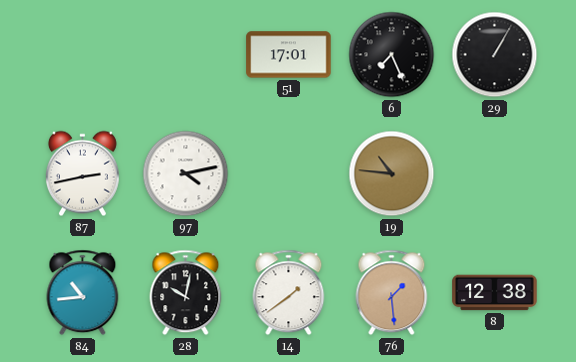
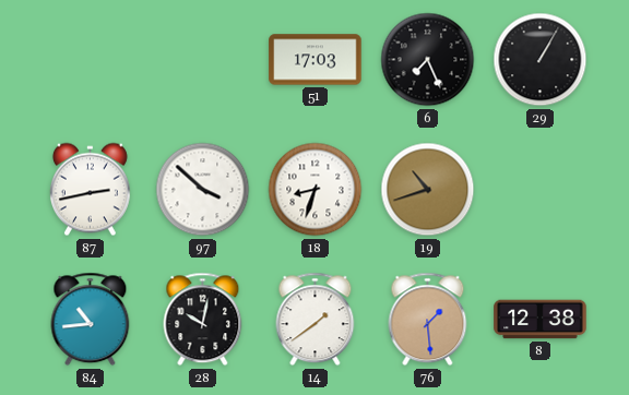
51: 17:01 -> 17:03
97: 4:13 -> 3:52
18: none -> 8:33
19: 10:46 -> 10:42
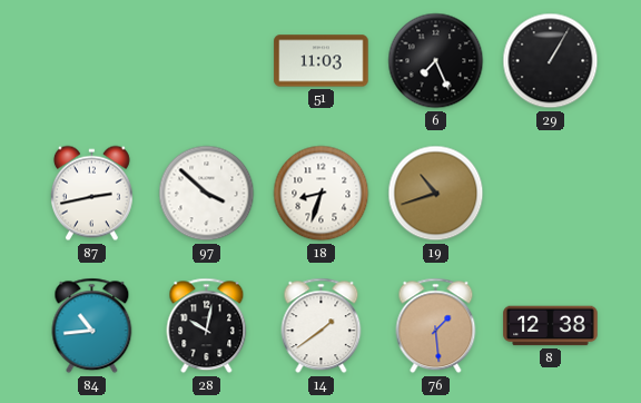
51: 17:03 -> 11:03
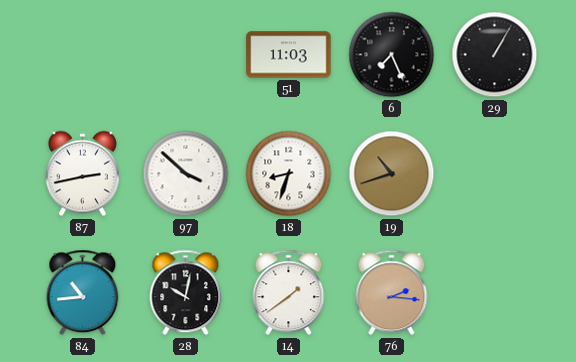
76: 1:29 -> 2:16
8: 12:38 -> none
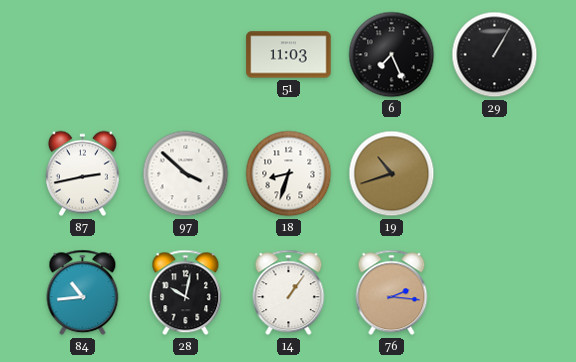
14: 1:39 -> 1:06
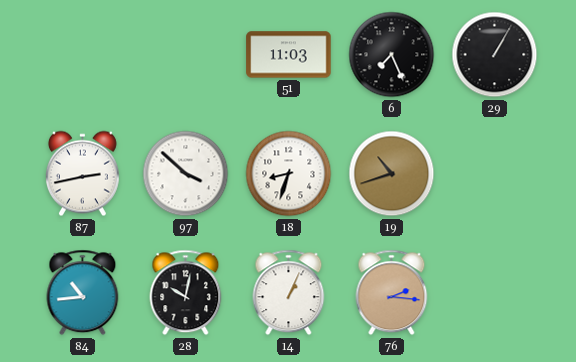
14: 1:06 -> 1:04
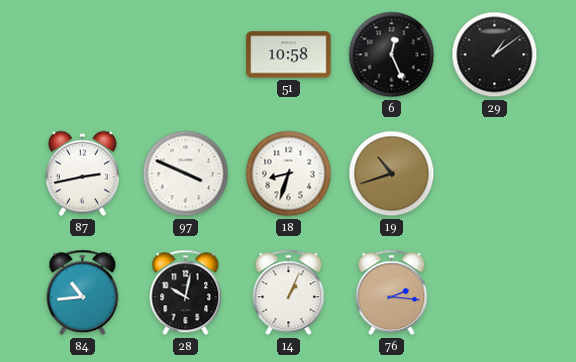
51: 11:03 -> 10:58
6: 7:26 -> 12:26
29: 1:05 -> 1:09
97: 3:52 -> 3:49
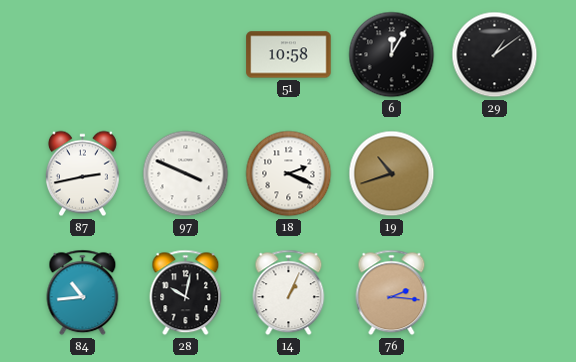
6: 12:26 -> 12:05
18: 8:33 -> 2:19
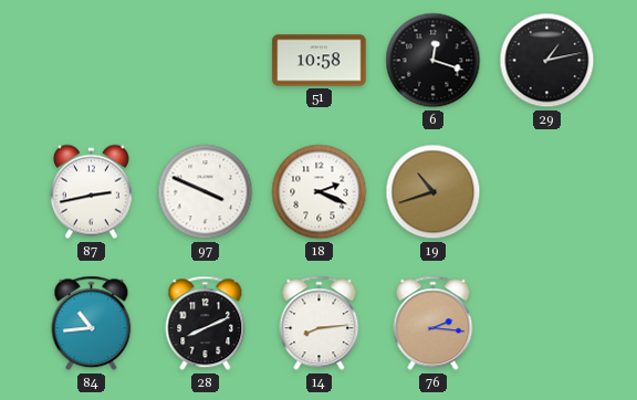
6: 12:05 -> 12:18
29: 1:09 -> 1:13
28: 10:02 -> 8:11
14: 1:04 -> 8:14
